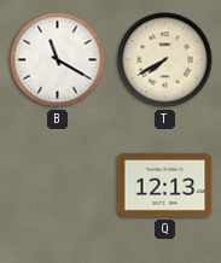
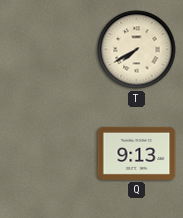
B: 11:20 -> none
Q: 12:13 -> 9:13
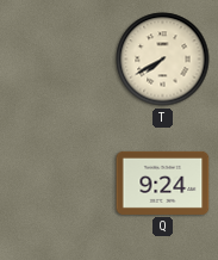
Q: 9:13 -> 9:24
